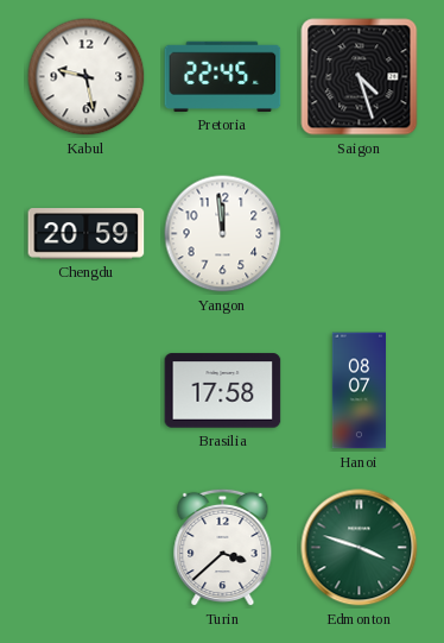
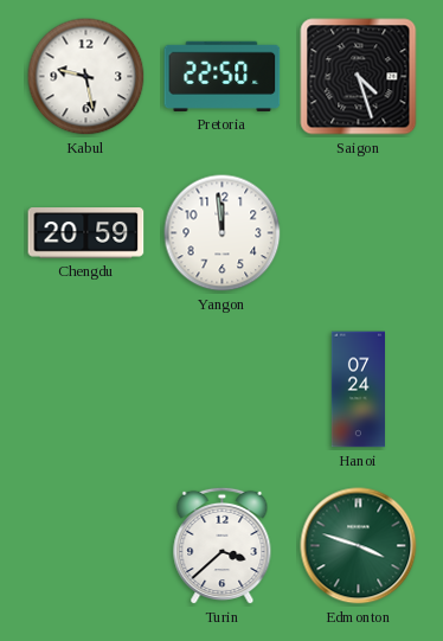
Pretoria: 22:45 -> 22:50
Brasilia: 17:58 -> none
Hanoi: 08:07 -> 07:24
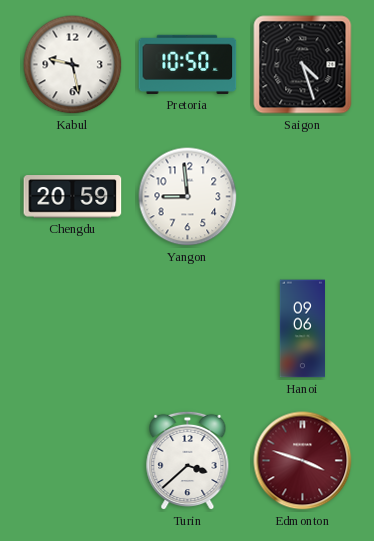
Pretoria: 22:50 -> 10:50
Yangon: 11:59 -> 8:59
Hanoi: 07:24 -> 09:06
Edmonton dial: green -> burgundy
